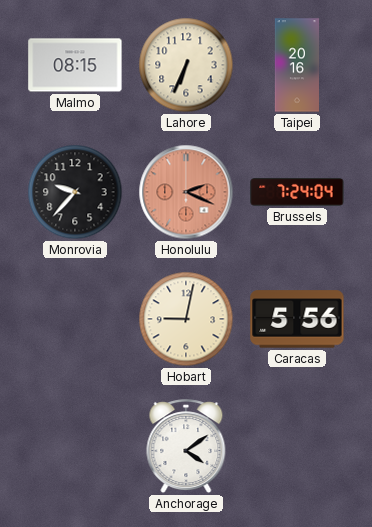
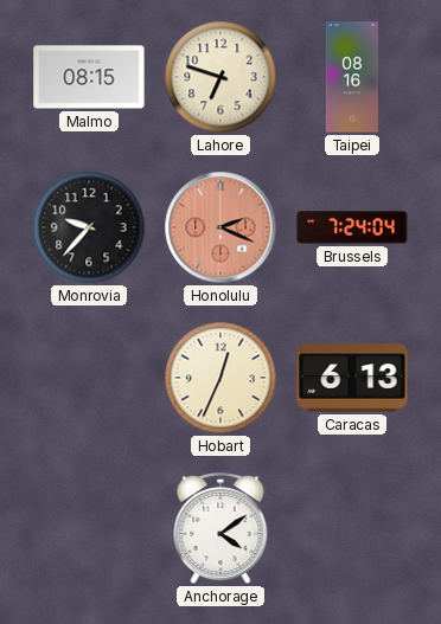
Lahore: 6:34 -> 6:48
Taipei: 20:16 -> 08:16
Hobart: 9:02 -> 12:34
Caracas: 5:56 -> 6:13
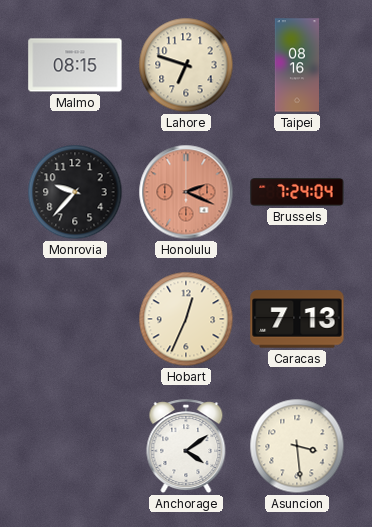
Caracas: 6:13 -> 7:13
Asuncion: none -> 3:29
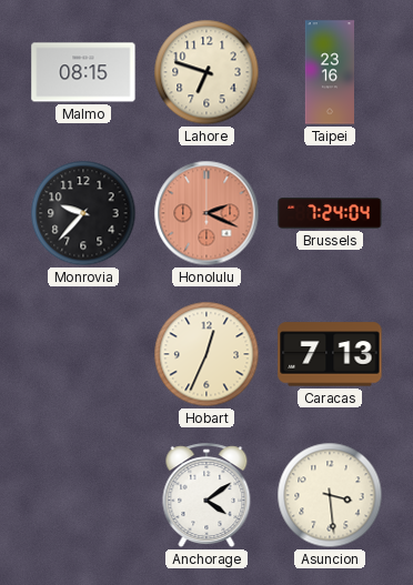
Taipei: 08:16 -> 23:16
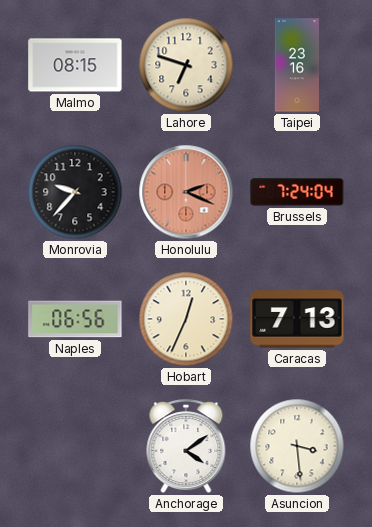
Naples: none -> 06:56
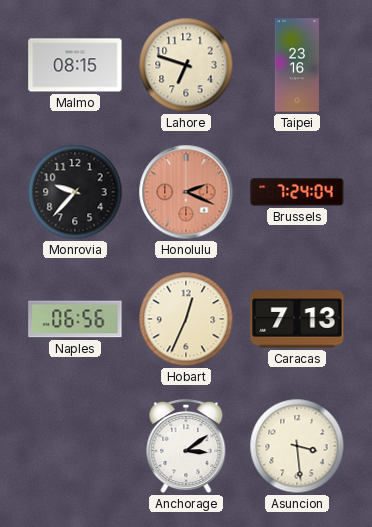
Anchorage: 4:09 -> 3:09
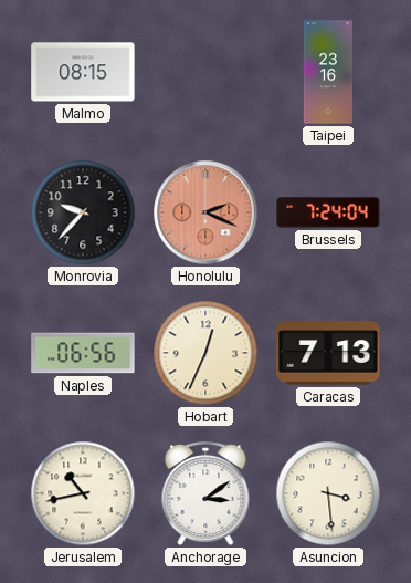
Lahore: 6:48 -> none
Jerusalem: none -> 10:43
